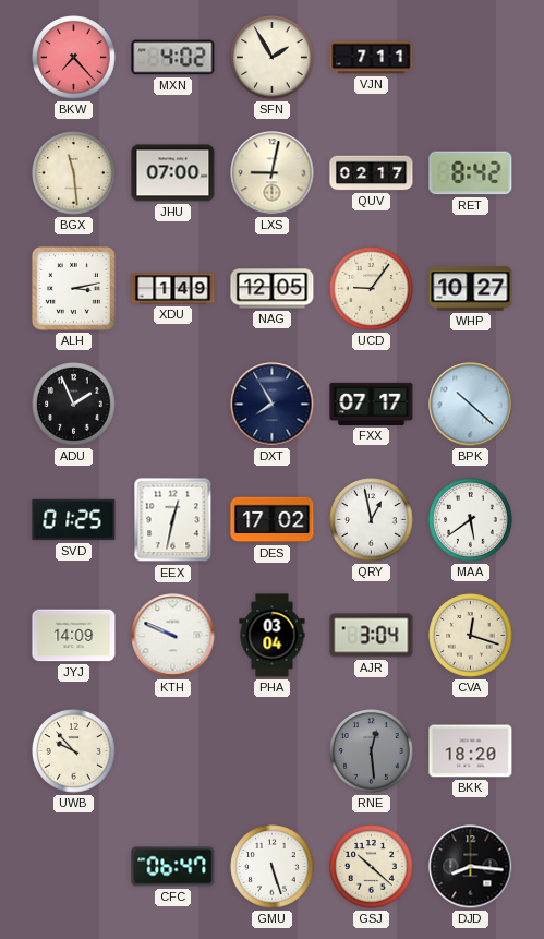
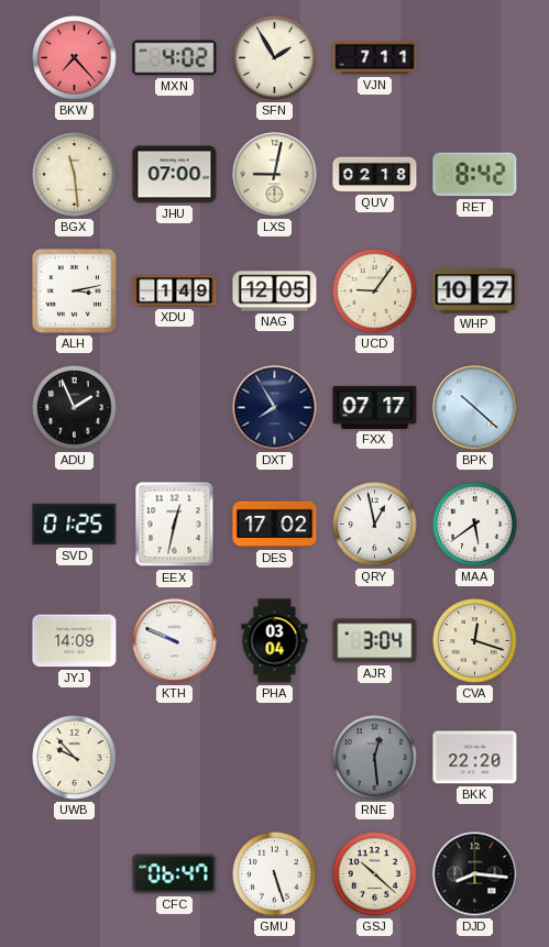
QUV: 02:17 -> 02:18
BKK: 18:20 -> 22:20
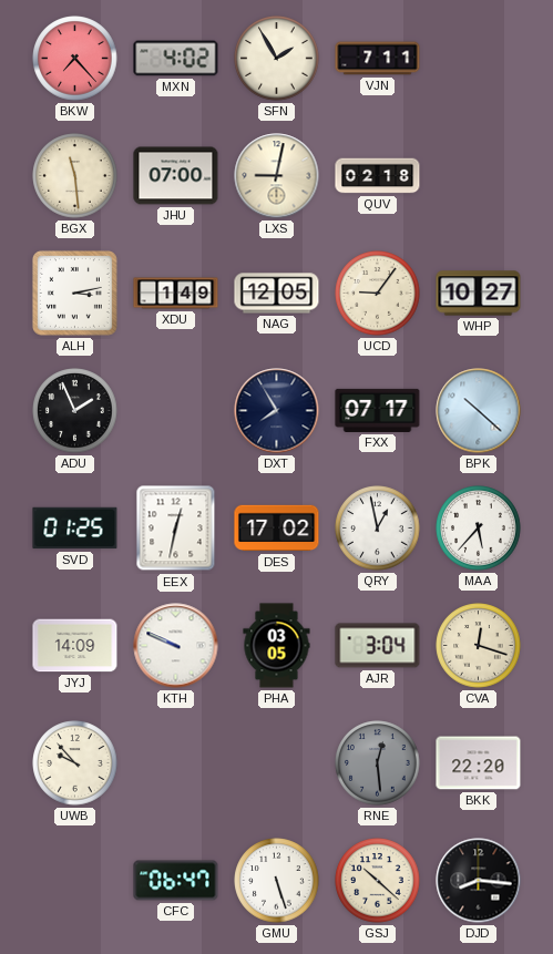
RET: 8:42 -> none
MAA: 5:39 -> 5:37
PHA: 03:04 -> 03:05
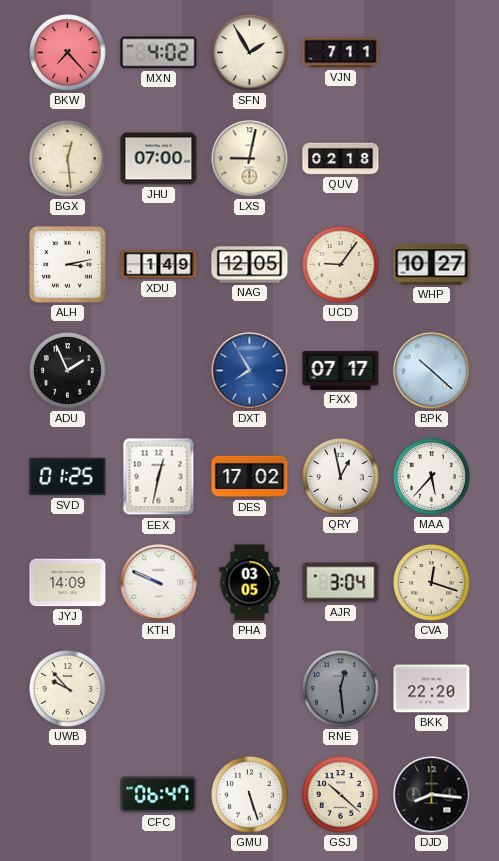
BGX: 11:29 -> 12:29
DXT dial: navy -> blue
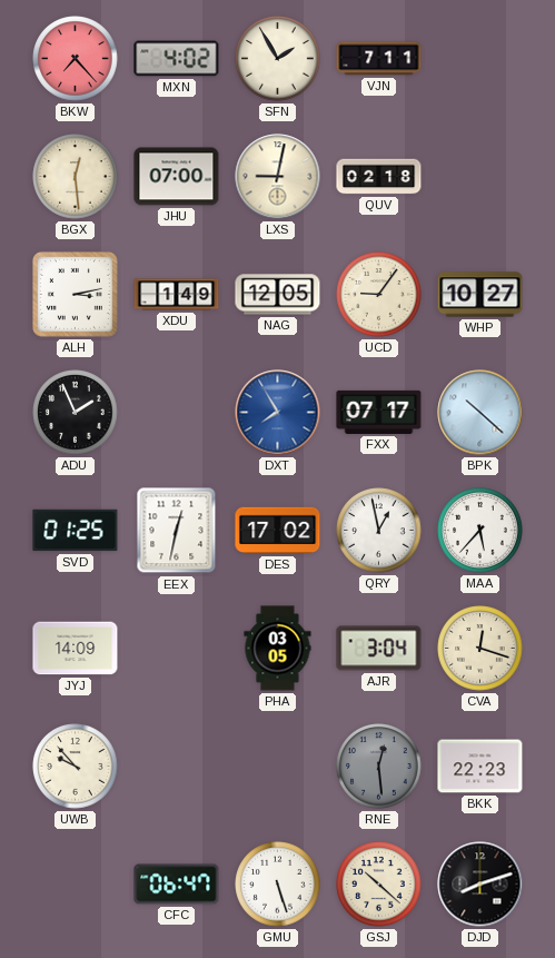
KTH: 9:49 -> none
BKK: 22:20 -> 22:23
DJD: 8:16 -> 8:12
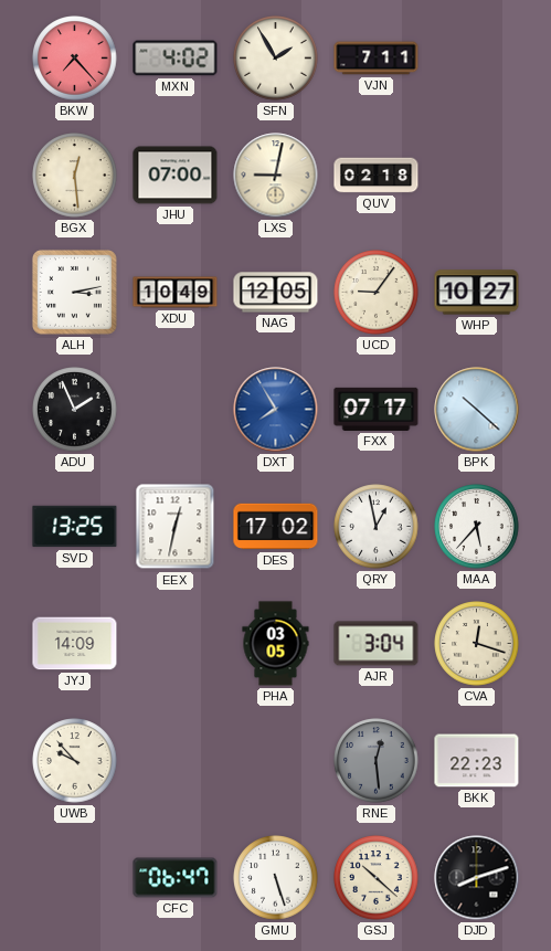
XDU: 1:49 -> 10:49
SVD: 01:25 -> 13:25
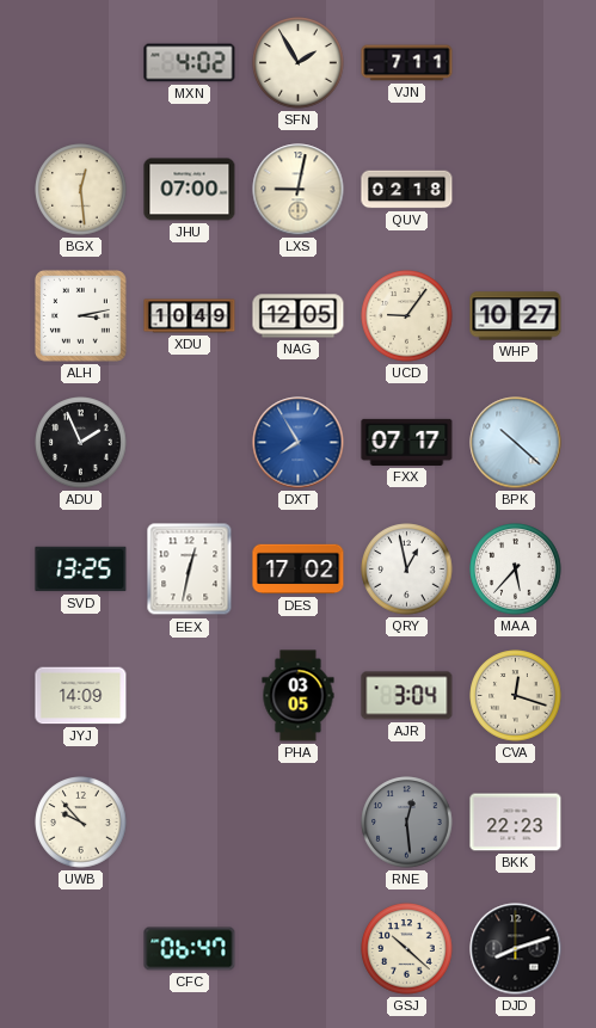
BKW: 7:23 -> none
GMU: 5:27 -> none
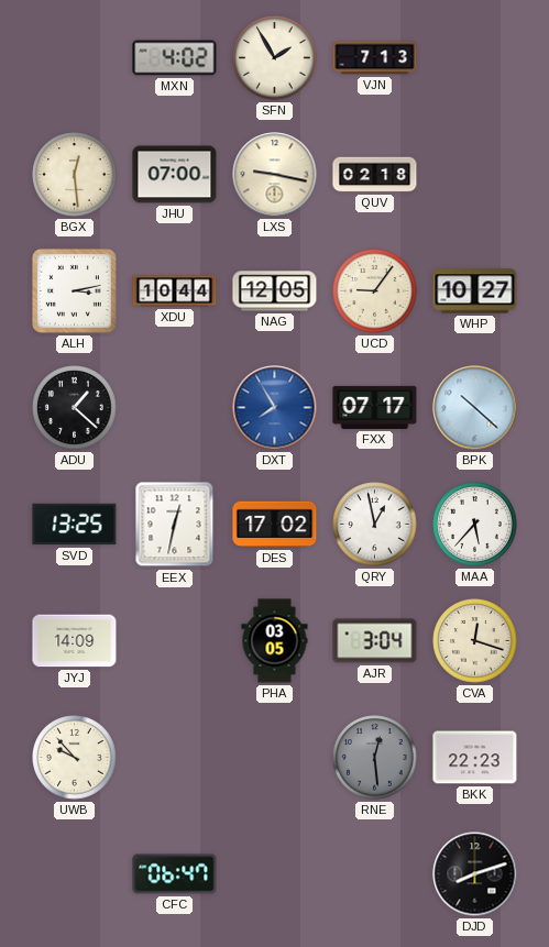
VJN: 7:11 -> 7:13
LXS: 9:02 -> 9:17
XDU: 10:49 -> 10:44
ADU: 1:56 -> 1:22
GSJ: 10:22 -> none
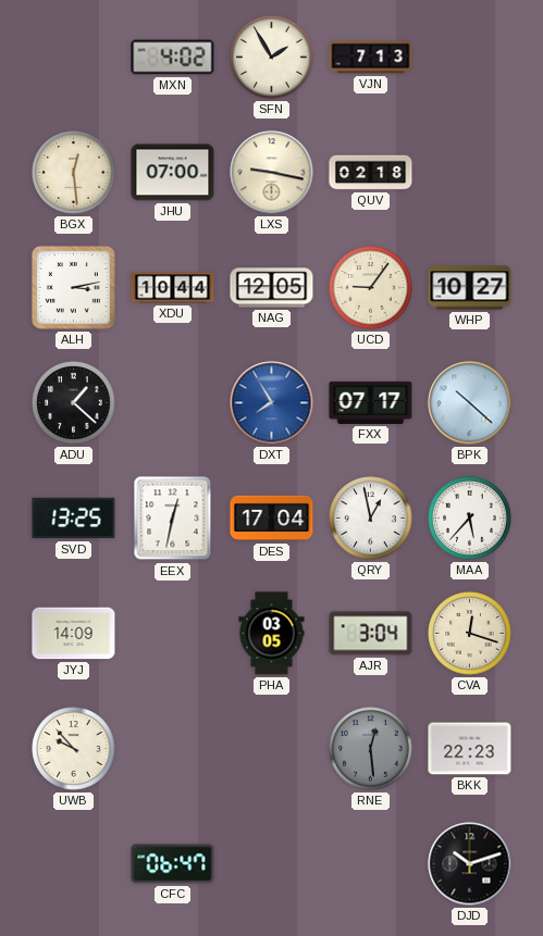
DES: 17:02 -> 17:04
DJD: 8:12 -> 10:12
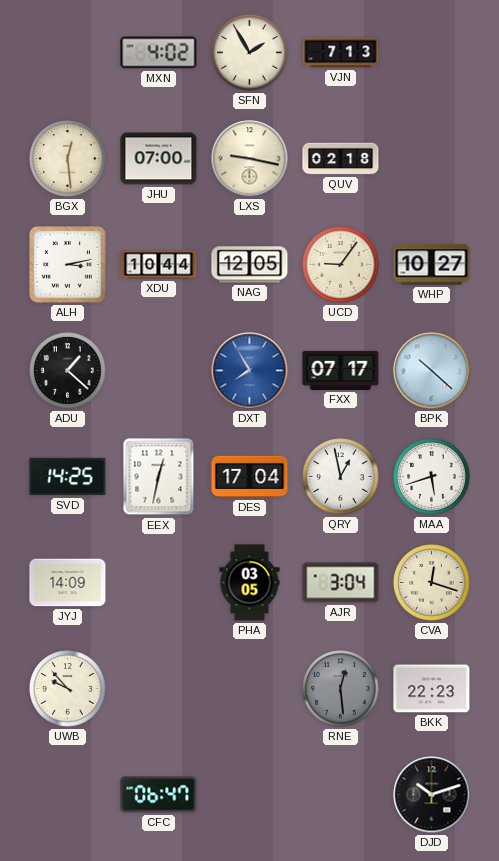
SVD: 13:25 -> 14:25
MAA: 5:37 -> 5:42
